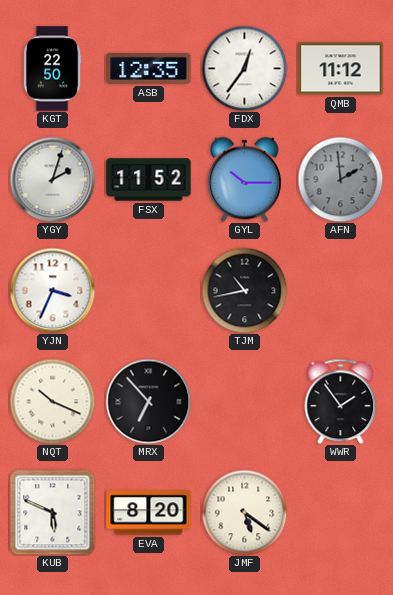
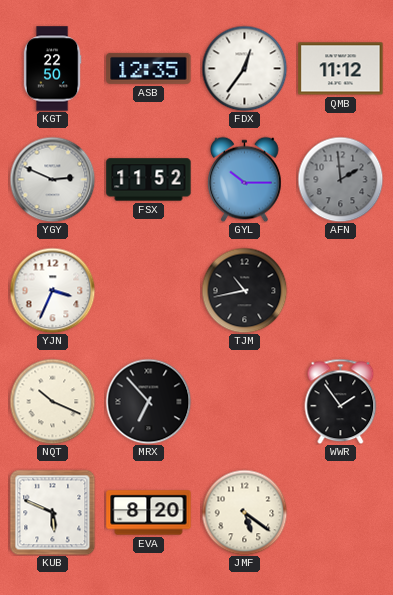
YGY: 2:03 -> 2:49
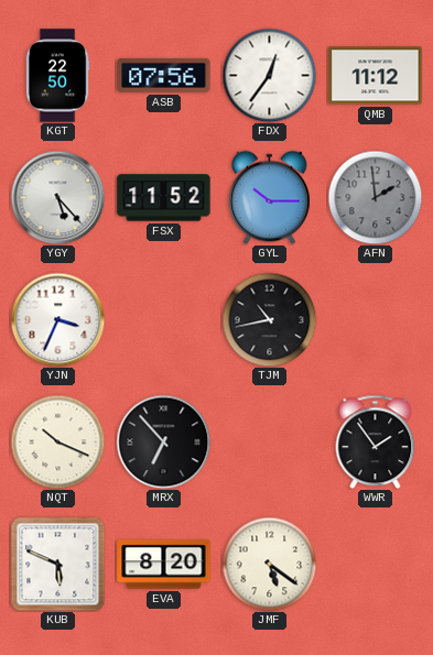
ASB: 12:35 -> 07:56
YGY: 2:49 -> 5:23
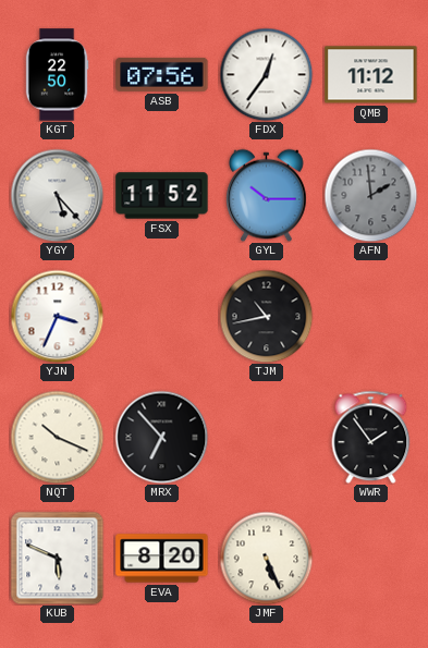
JMF: 5:21 -> 5:26
